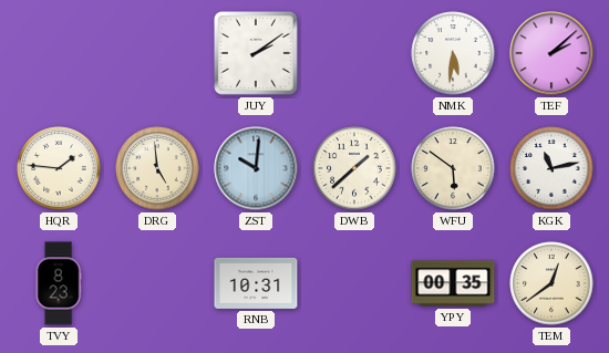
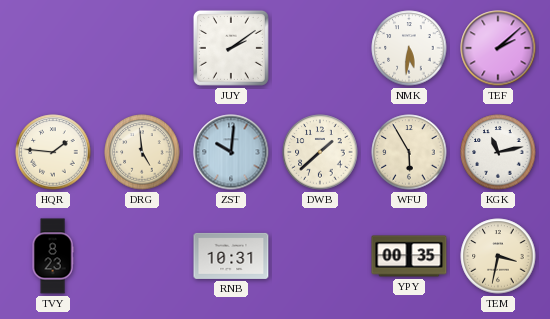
WFU: 5:51 -> 5:55
TEM: 12:39 -> 3:32
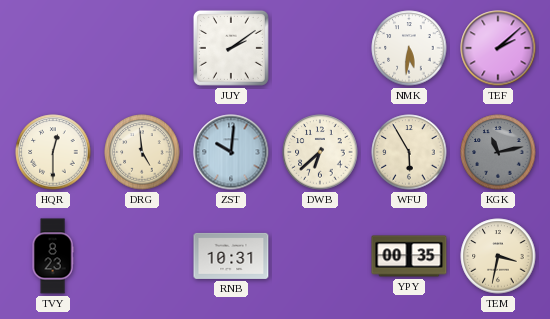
HQR: 1:46 -> 12:30
DWB: 1:38 -> 6:38
KGK dial: white -> grey
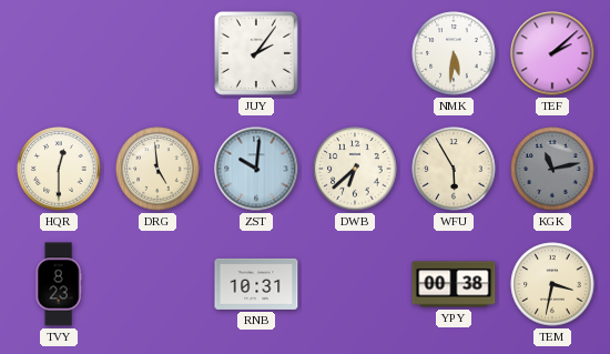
JUY: 2:09 -> 2:06
YPY: 00:35 -> 00:38
